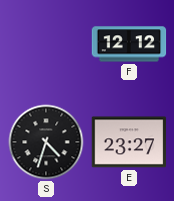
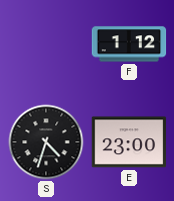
F: 12:12 -> 1:12
E: 23:27 -> 23:00
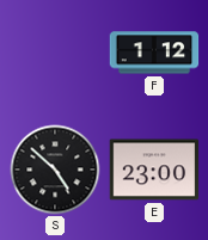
S: 4:33 -> 4:52
